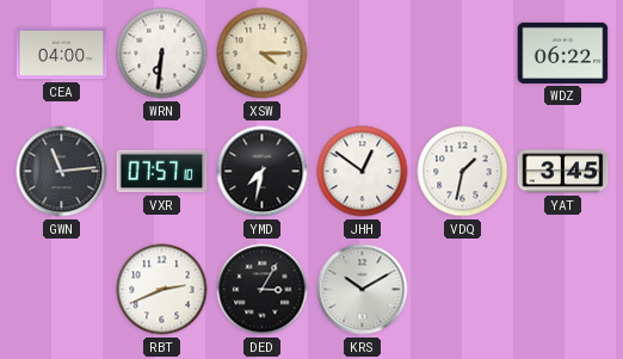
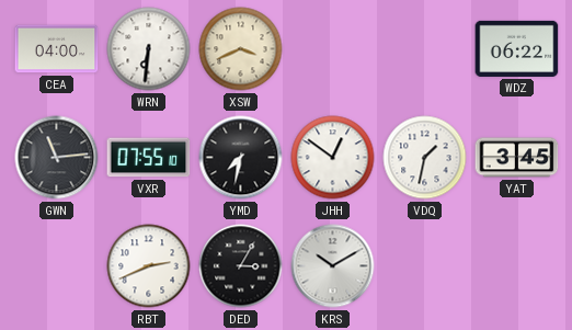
XSW: 4:15 -> 3:41
VXR: 07:57 -> 07:55
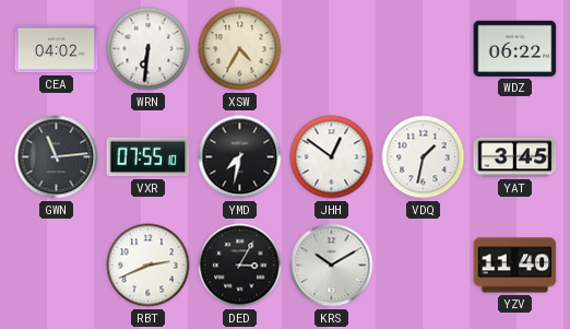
CEA: 04:00 -> 04:02
XSW: 3:41 -> 4:35
YZV: none -> 11:40
